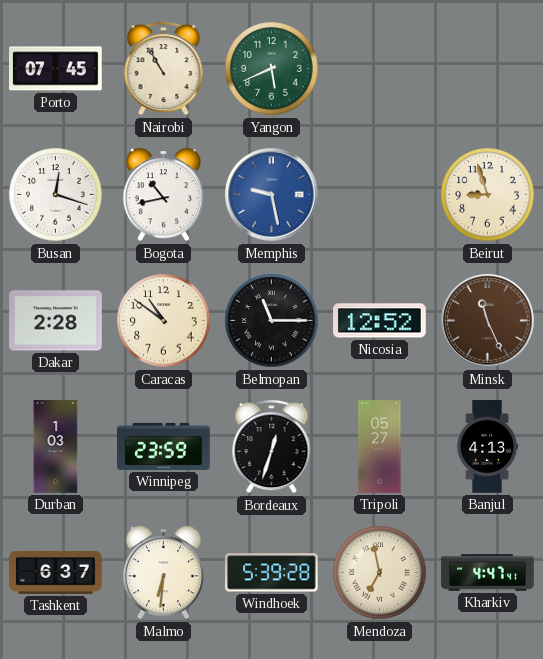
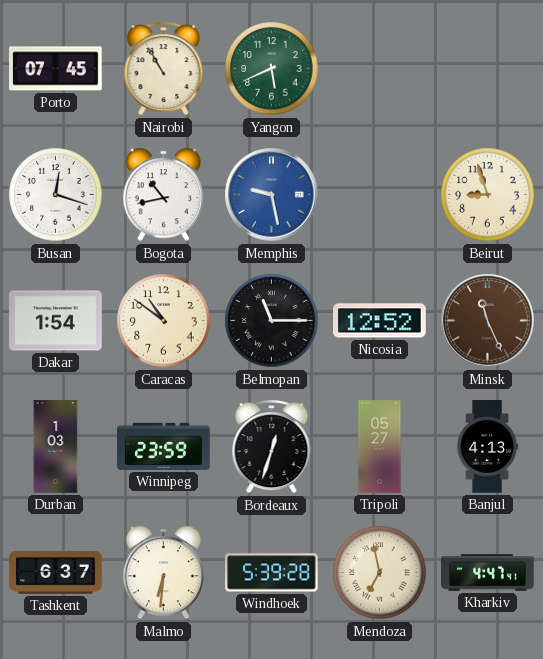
Dakar: 2:28 -> 1:54
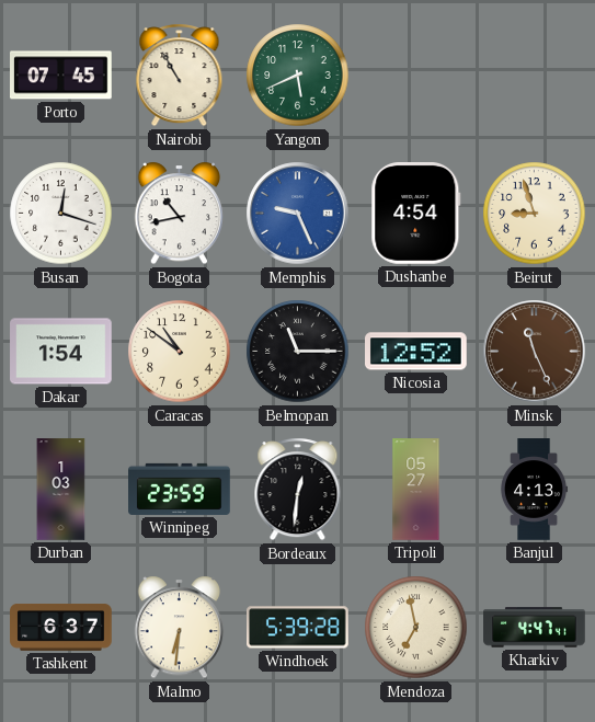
Memphis: 9:28 -> 9:26
Dushanbe: none -> 4:54
Bordeaux: 12:33 -> 12:31
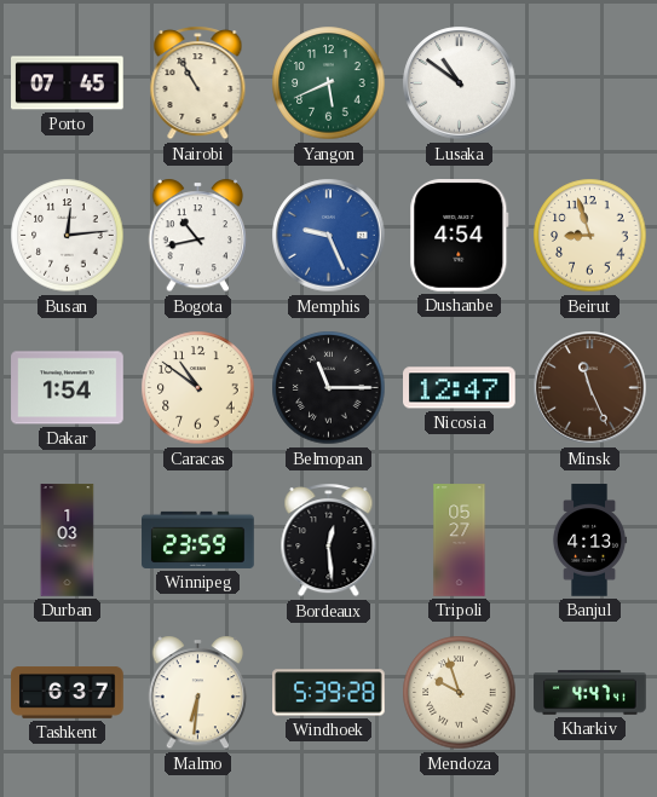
Lusaka: none -> 10:51
Busan: 12:18 -> 12:14
Nicosia: 12:52 -> 12:47
Bordeaux: 12:31 -> 12:29
Mendoza: 6:58 -> 9:57
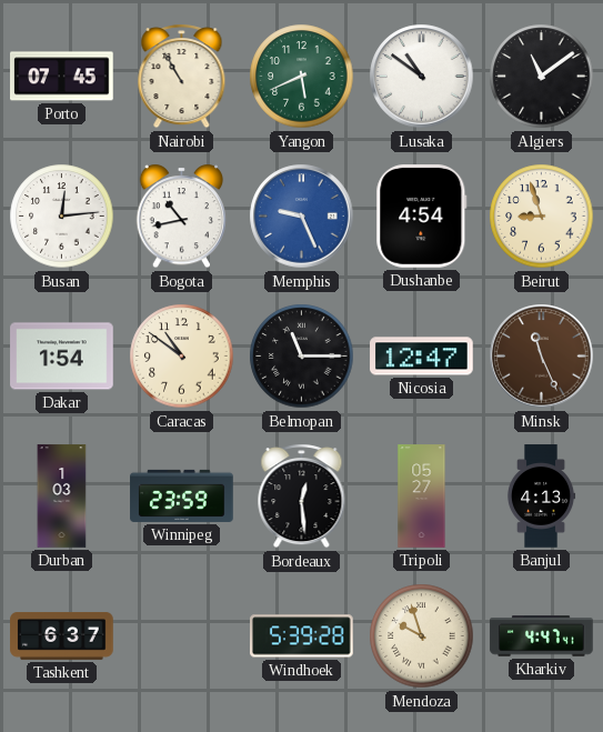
Algiers: none -> 11:09
Malmo: 6:31 -> none
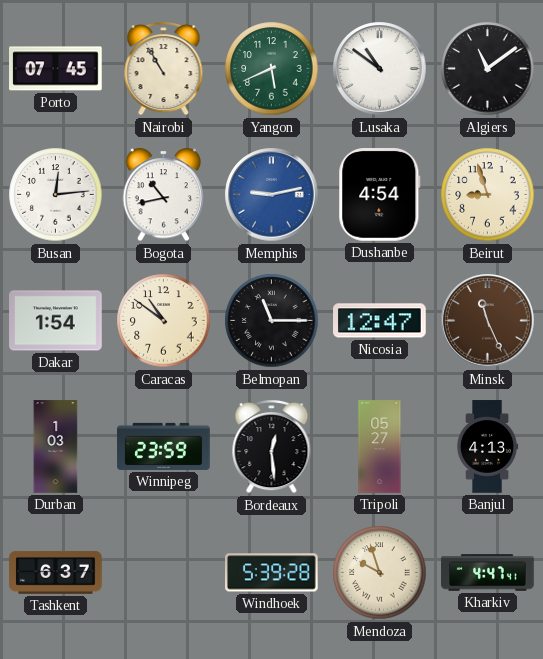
Memphis: 9:26 -> 9:13
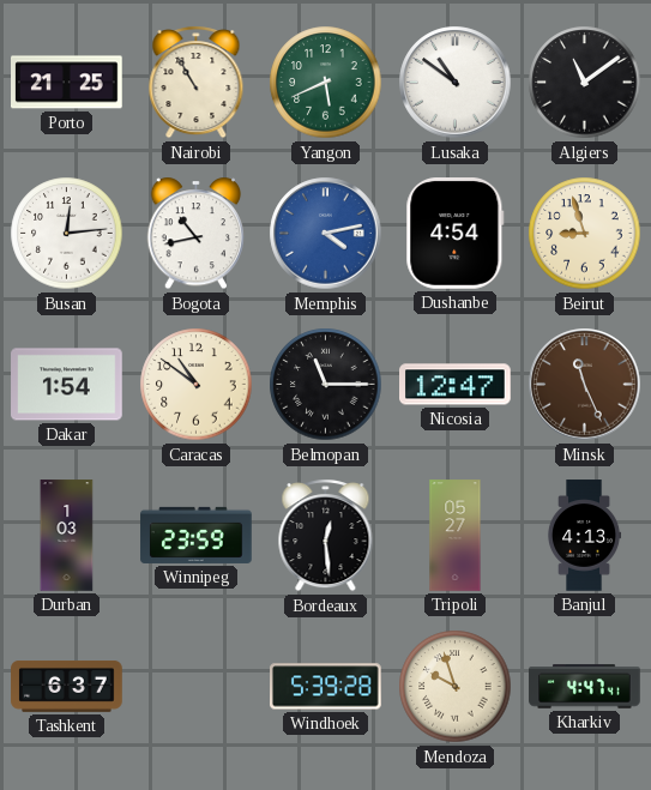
Porto: 07:45 -> 21:25
Memphis: 9:13 -> 4:13
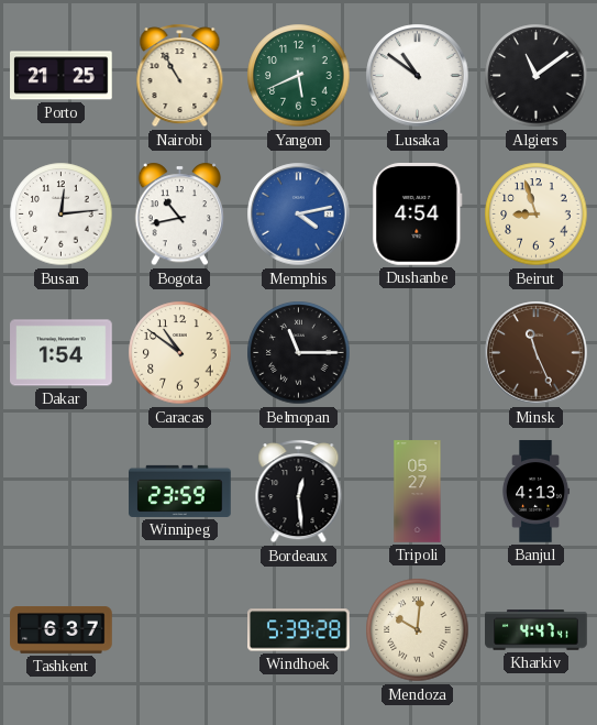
Nicosia: 12:47 -> none
Durban: 1:03 -> none
Mendoza: 9:57 -> 10:01
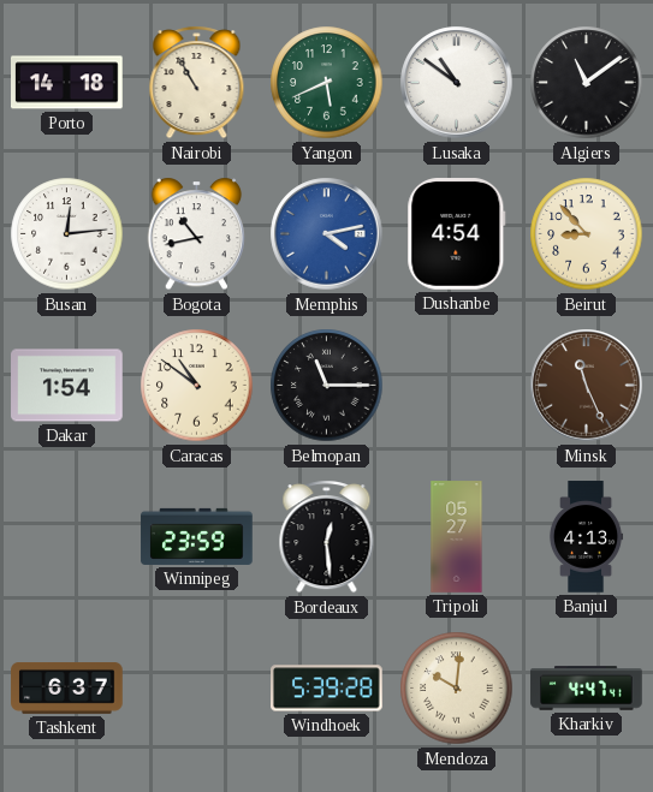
Porto: 21:25 -> 14:18
Beirut: 8:57 -> 8:53
